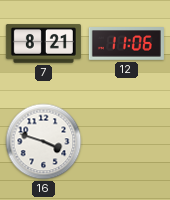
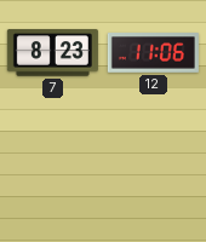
7: 8:21 -> 8:23
16: 3:48 -> none
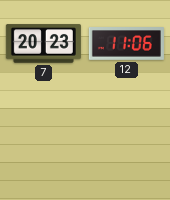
7: 8:23 -> 20:23
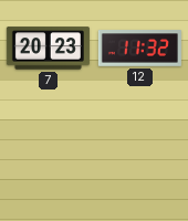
12: 11:06 -> 11:32
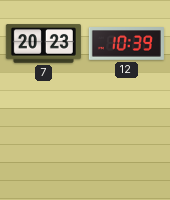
12: 11:32 -> 10:39
